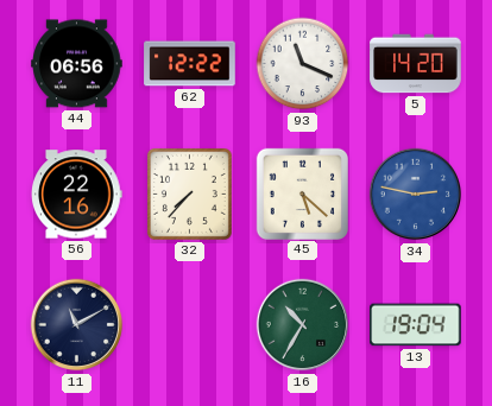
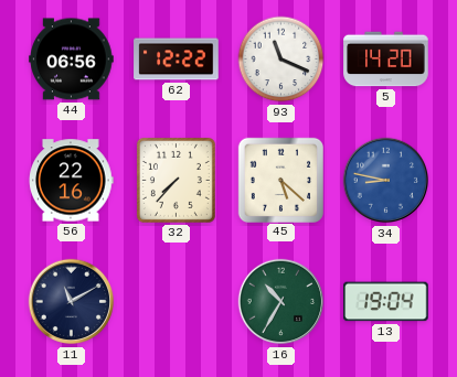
34: 2:47 -> 8:47
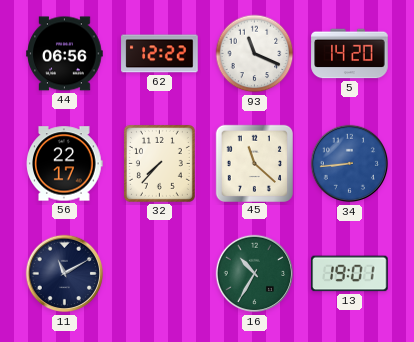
56: 22:16 -> 22:17
45: 5:22 -> 11:22
34: 8:47 -> 8:44
13: 19:04 -> 19:01
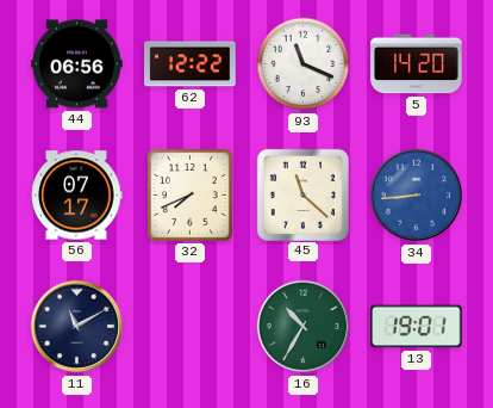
56: 22:17 -> 07:17
32: 7:37 -> 7:41
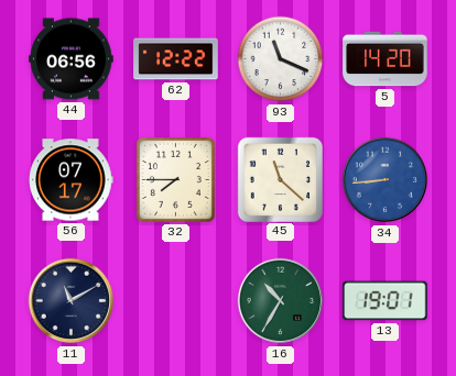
32: 7:41 -> 7:45
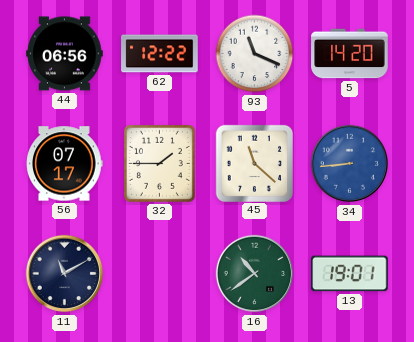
32: 7:45 -> 1:45
16: 10:35 -> 10:39
